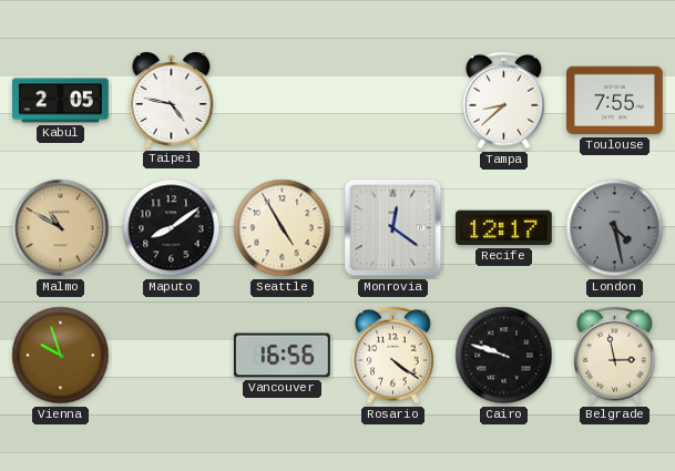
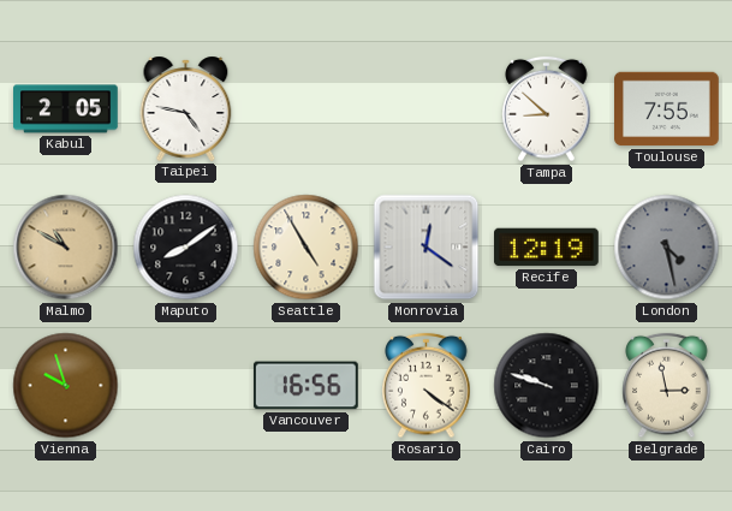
Tampa: 8:38 -> 8:52
Recife: 12:17 -> 12:19
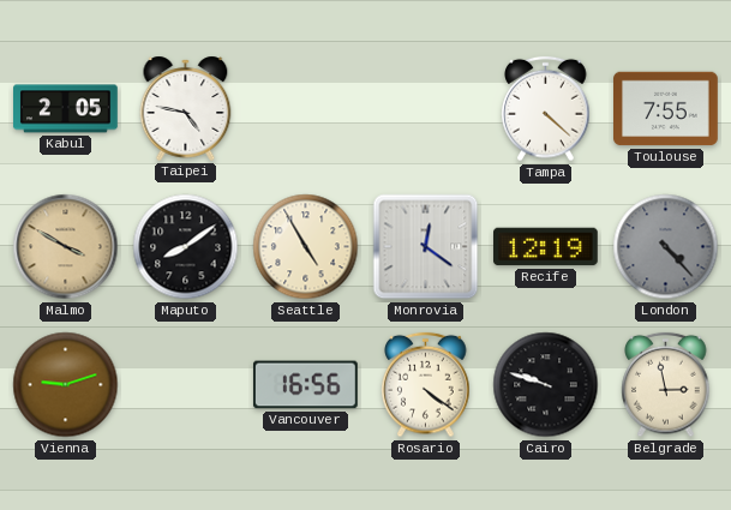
Tampa: 8:52 -> 4:22
Malmo: 10:50 -> 3:50
London: 4:28 -> 4:23
Vienna: 9:57 -> 9:12
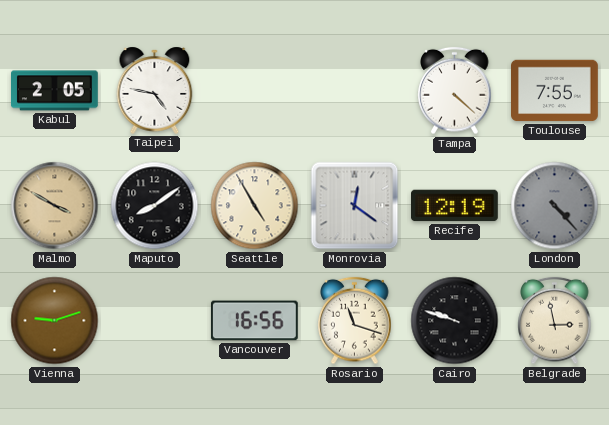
Rosario: 4:21 -> 11:18
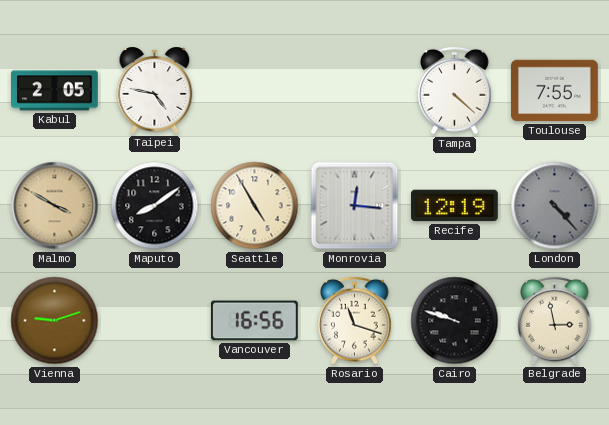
Monrovia: 12:21 -> 12:16
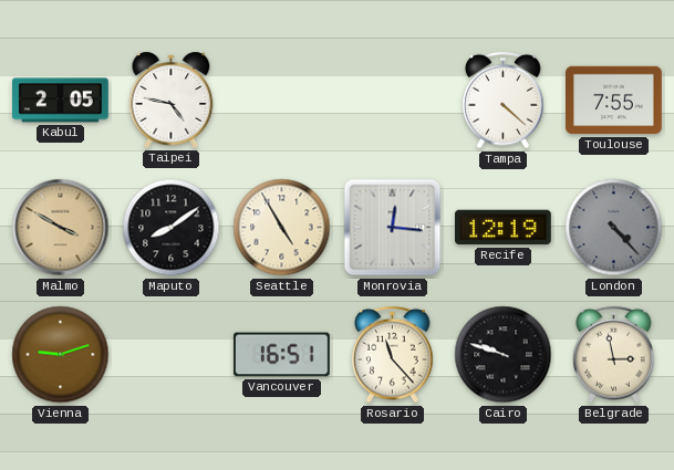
Vancouver: 16:56 -> 16:51
Rosario: 11:18 -> 11:23
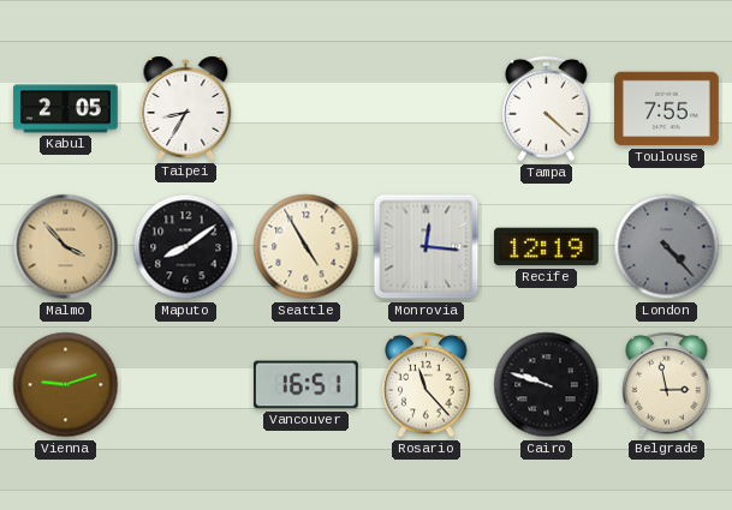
Taipei: 4:47 -> 8:35
Malmo: 3:50 -> 3:53
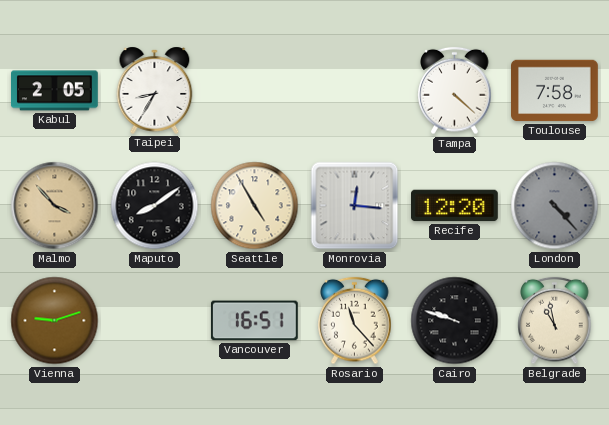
Toulouse: 7:55 -> 7:58
Recife: 12:19 -> 12:20
Belgrade: 2:58 -> 10:58
